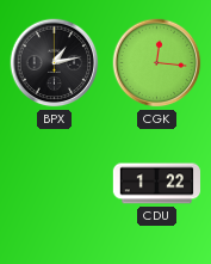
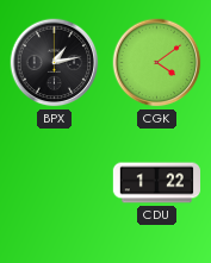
CGK: 12:16 -> 4:09
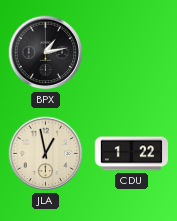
CGK: 4:09 -> none
JLA: none -> 12:58
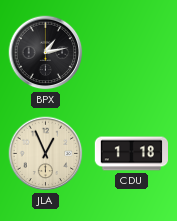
JLA: 12:58 -> 12:56
CDU: 1:22 -> 1:18
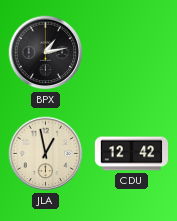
JLA: 12:56 -> 12:58
CDU: 1:18 -> 12:42
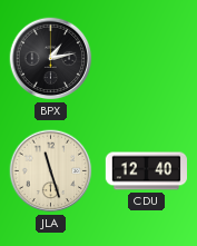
JLA: 12:58 -> 11:27
CDU: 12:42 -> 12:40
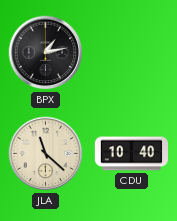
JLA: 11:27 -> 11:22
CDU: 12:40 -> 10:40
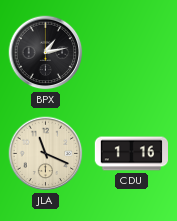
JLA: 11:22 -> 11:19
CDU: 10:40 -> 1:16
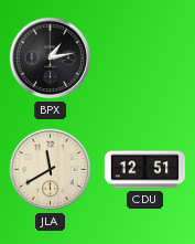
JLA: 11:19 -> 11:40
CDU: 1:16 -> 12:51
